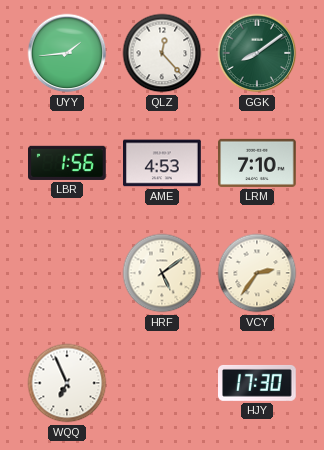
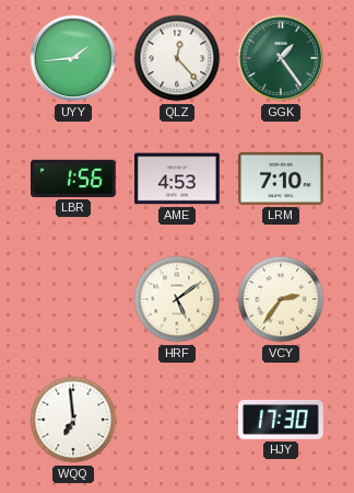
GGK: 8:09 -> 1:24
WQQ: 6:56 -> 6:59
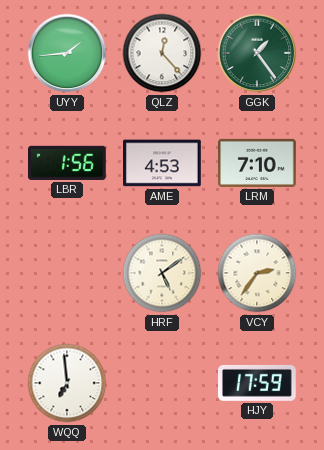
HJY: 17:30 -> 17:59
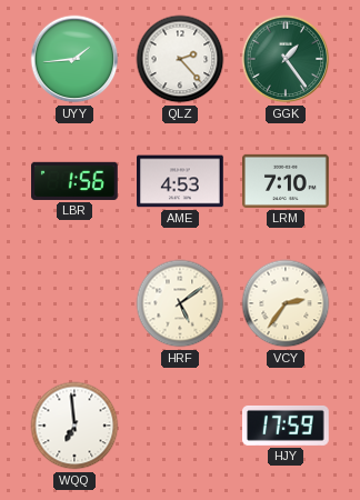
QLZ: 12:23 -> 2:23
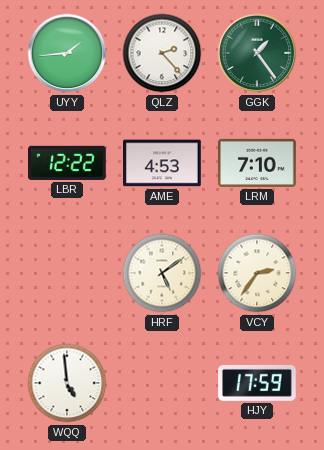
LBR: 1:56 -> 12:22
WQQ: 6:59 -> 4:59
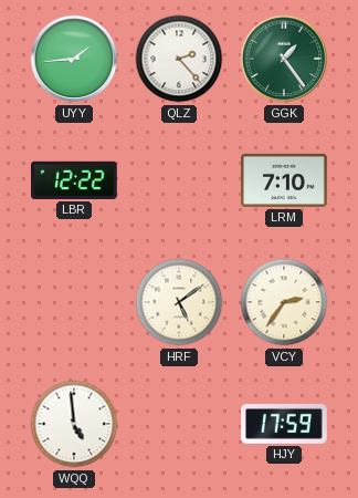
AME: 4:53 -> none
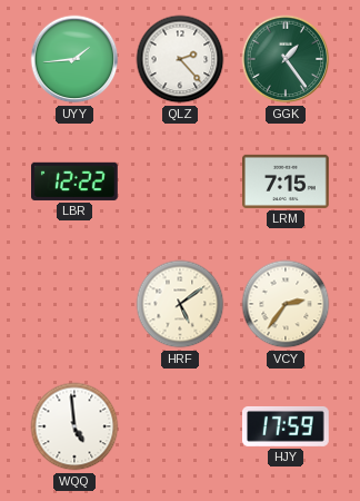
LRM: 7:10 -> 7:15
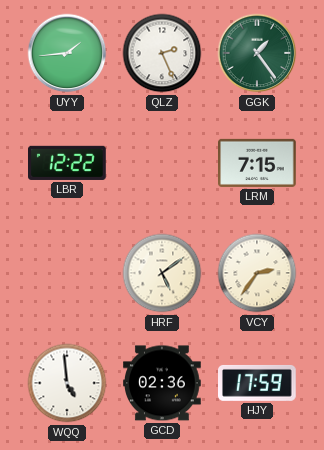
QLZ: 2:23 -> 2:26
GCD: none -> 02:36
